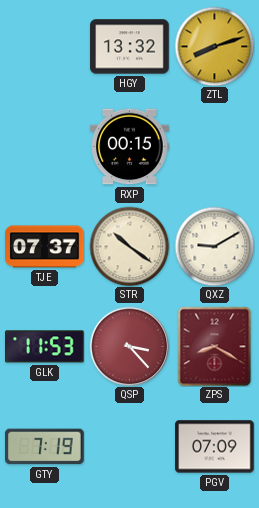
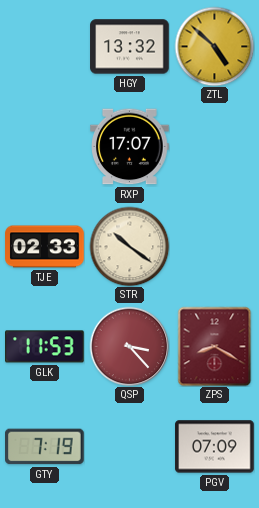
ZTL: 8:12 -> 4:52
RXP: 00:15 -> 17:07
TJE: 07:37 -> 02:33
QXZ: 9:10 -> none
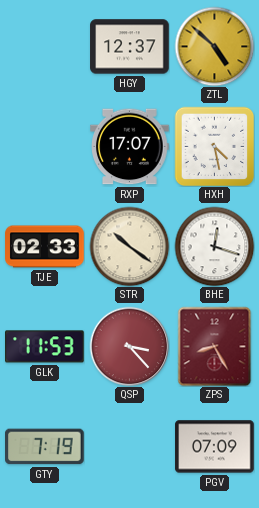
HGY: 13:32 -> 12:37
HXH: none -> 4:28
BHE: none -> 12:18
ZPS: 8:20 -> 8:25
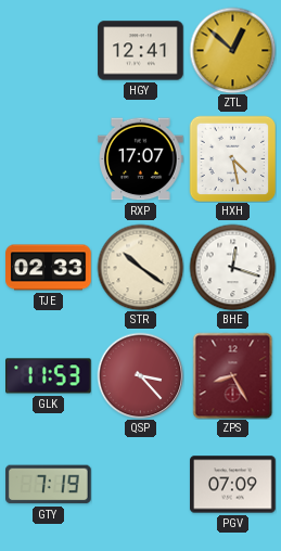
HGY: 12:37 -> 12:41
ZTL: 4:52 -> 12:52
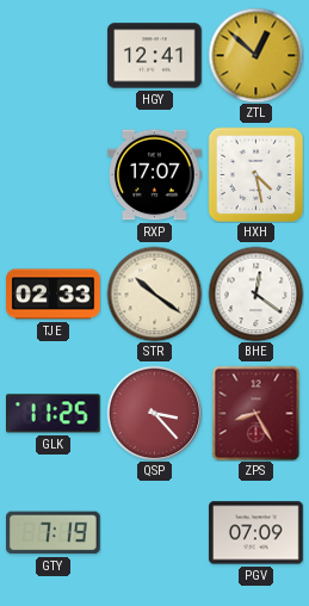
BHE: 12:18 -> 12:21
GLK: 11:53 -> 11:25
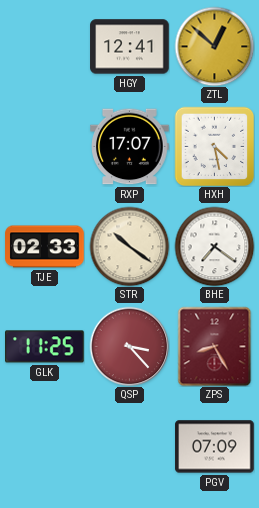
BHE: 12:21 -> 7:21
GTY: 7:19 -> none
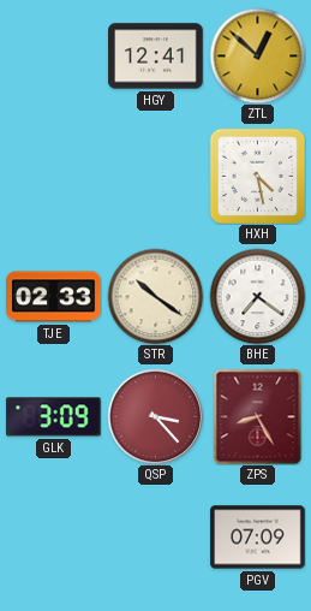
RXP: 17:07 -> none
GLK: 11:25 -> 3:09
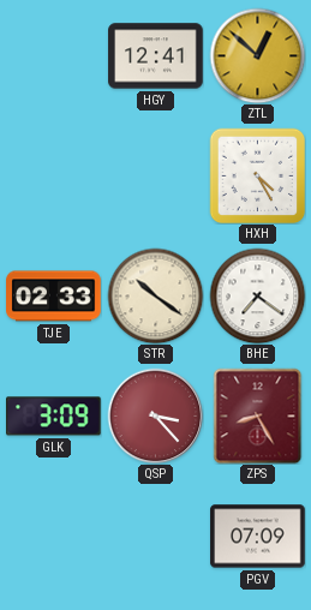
HXH: 4:28 -> 4:25
